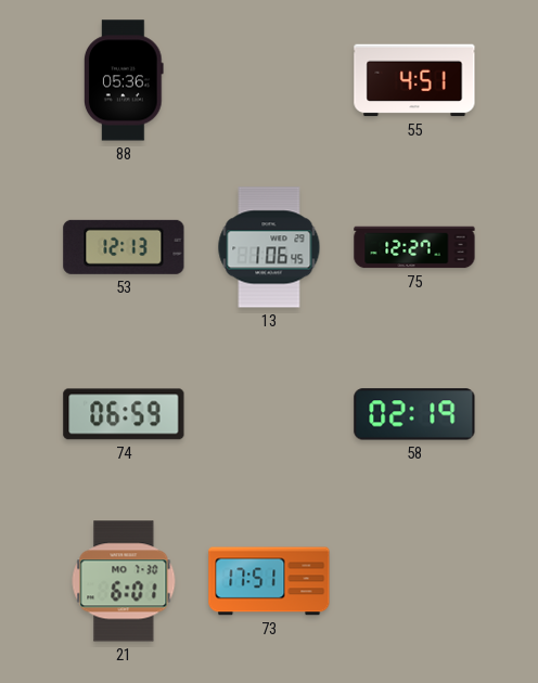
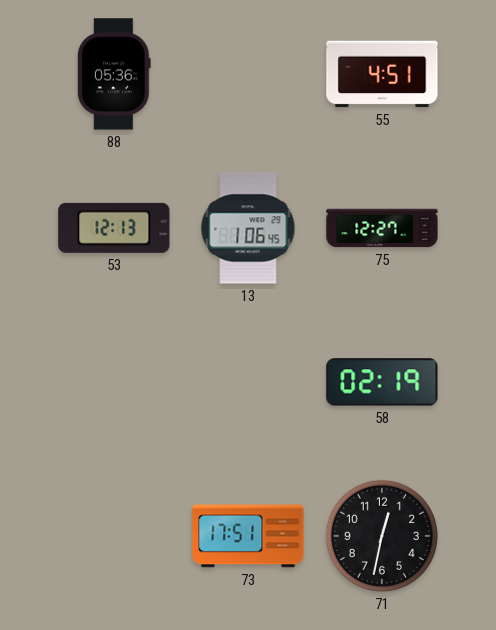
74: 06:59 -> none
21: 6:01 -> none
71: none -> 12:32
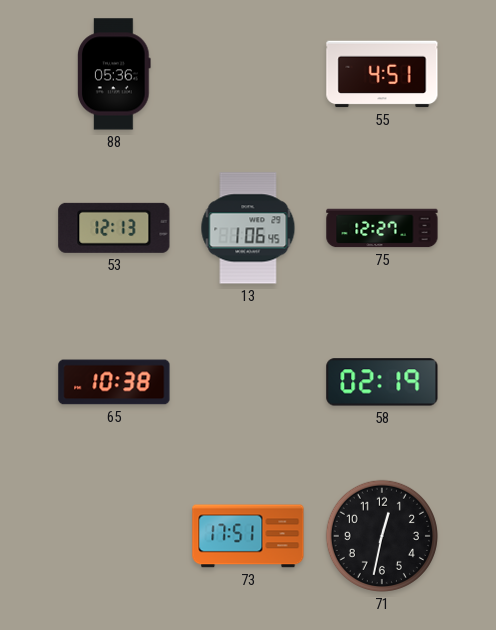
65: none -> 10:38
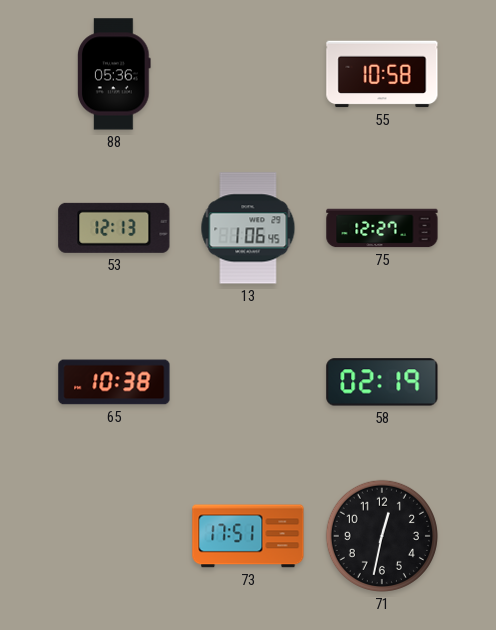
55: 4:51 -> 10:58
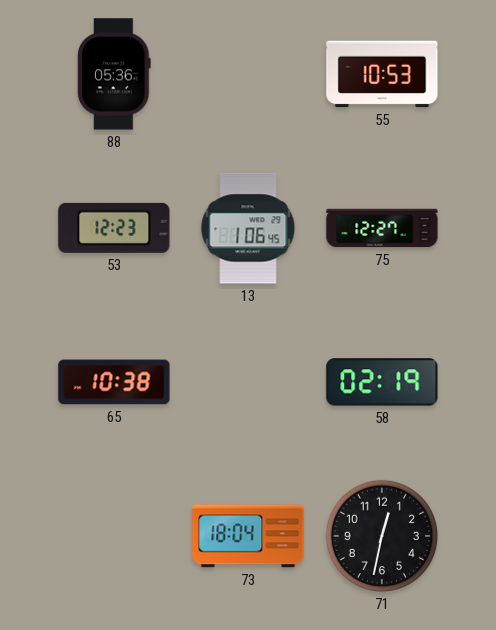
55: 10:58 -> 10:53
53: 12:13 -> 12:23
73: 17:51 -> 18:04
